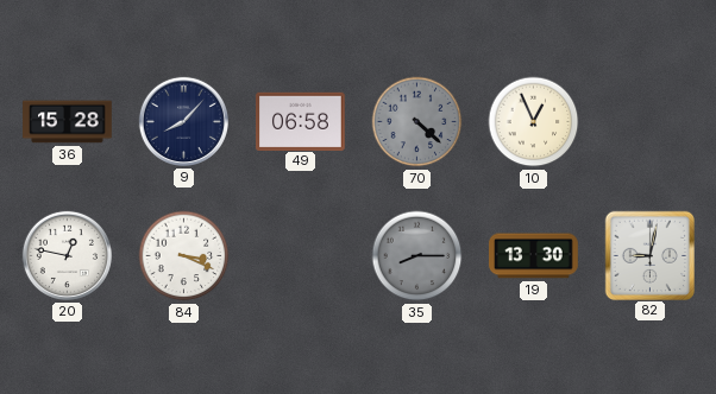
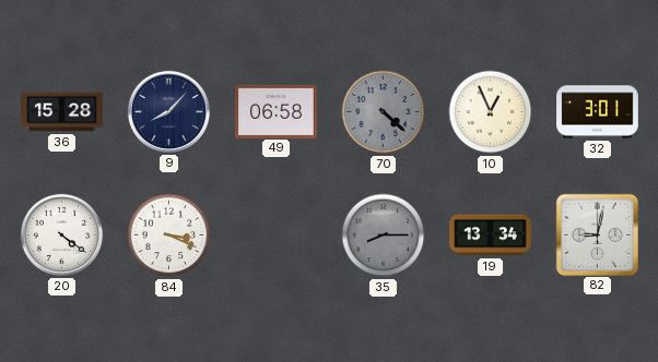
32: none -> 3:01
20: 12:47 -> 4:21
19: 13:30 -> 13:34
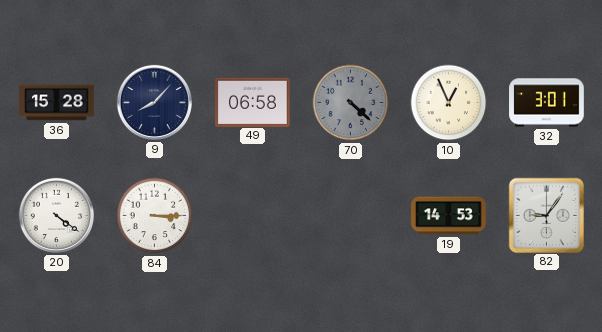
84: 3:19 -> 3:15
35: 8:15 -> none
19: 13:34 -> 14:53
82: 9:02 -> 9:06
